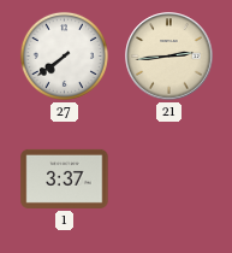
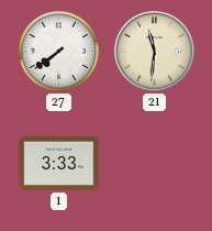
21: 2:44 -> 11:31
1: 3:37 -> 3:33
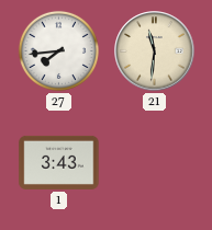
27: 7:39 -> 7:44
1: 3:33 -> 3:43
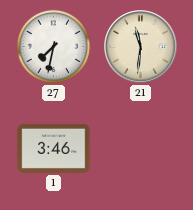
27: 7:44 -> 7:32
1: 3:43 -> 3:46
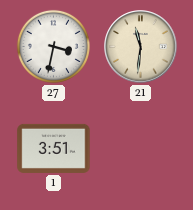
27: 7:32 -> 3:32
1: 3:46 -> 3:51
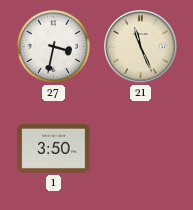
21: 11:31 -> 11:26
1: 3:51 -> 3:50
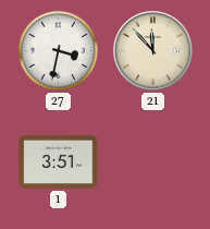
21: 11:26 -> 11:53
1: 3:50 -> 3:51
